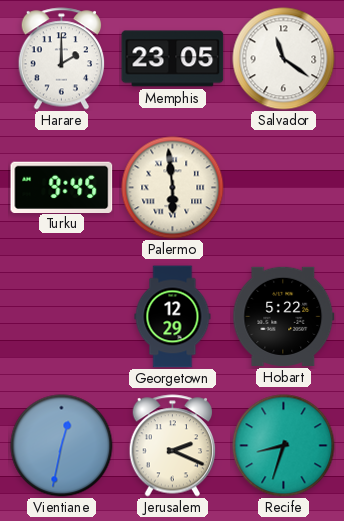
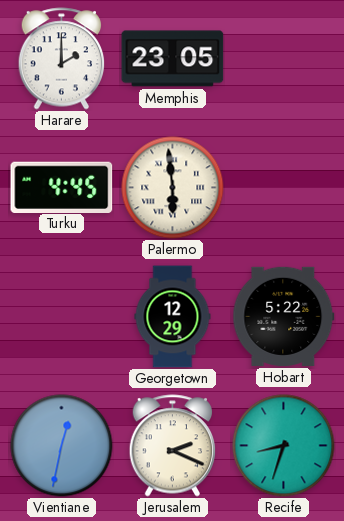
Salvador: 11:21 -> none
Turku: 9:45 -> 4:45
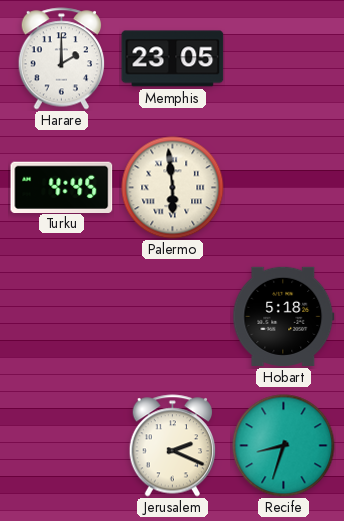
Georgetown: 12:29 -> none
Hobart: 5:22 -> 5:18
Vientiane: 12:32 -> none
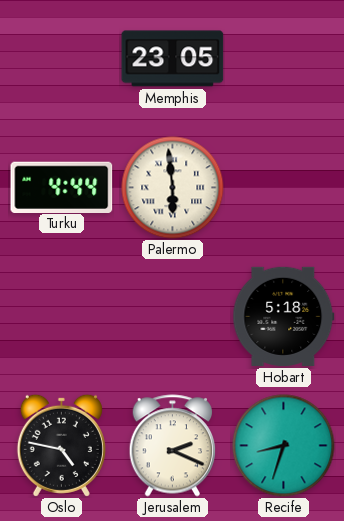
Harare: 2:00 -> none
Turku: 4:45 -> 4:44
Oslo: none -> 4:47
